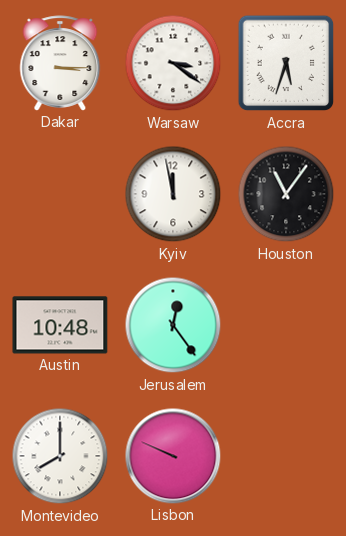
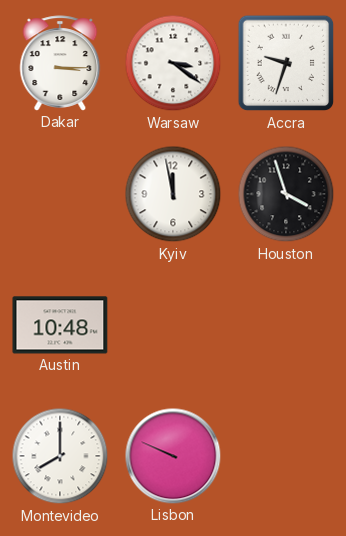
Accra: 5:33 -> 9:33
Houston: 11:06 -> 3:57
Jerusalem: 12:24 -> none
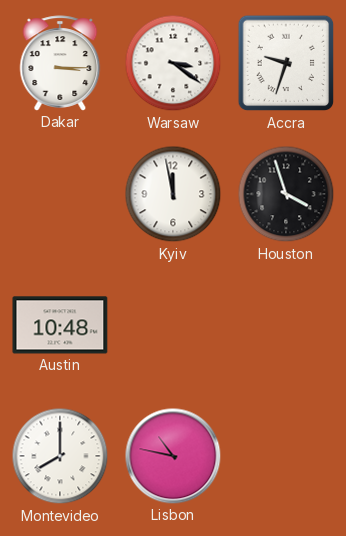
Lisbon: 9:49 -> 10:47
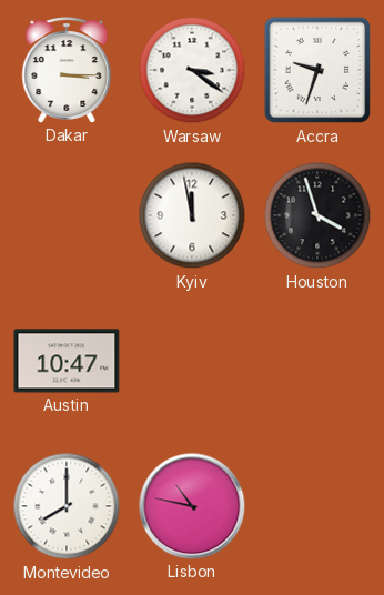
Austin: 10:48 -> 10:47
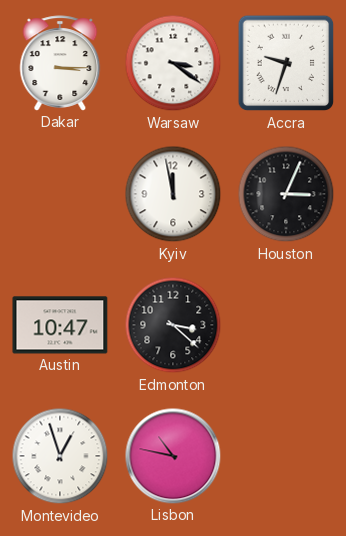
Houston: 3:57 -> 3:04
Edmonton: none -> 3:22
Montevideo: 8:00 -> 12:57
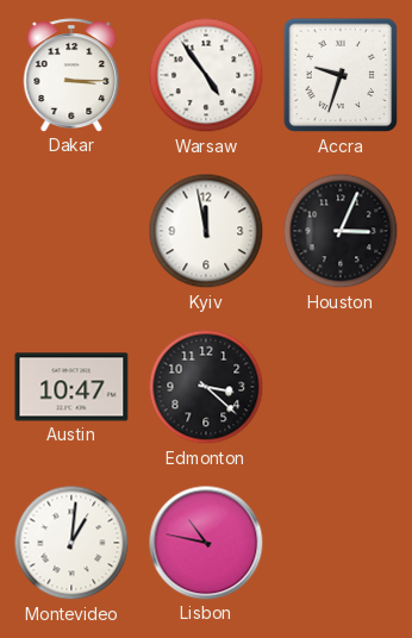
Warsaw: 3:21 -> 4:54
Montevideo: 12:57 -> 1:01
